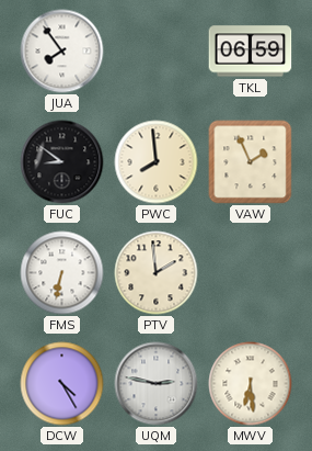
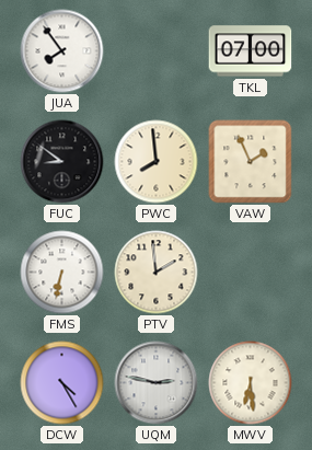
TKL: 06:59 -> 07:00
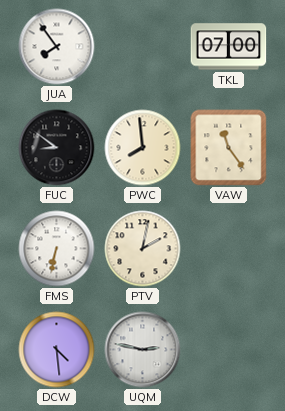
VAW: 1:56 -> 11:24
PTV: 1:59 -> 2:02
DCW: 4:25 -> 4:29
MWV: 6:29 -> none
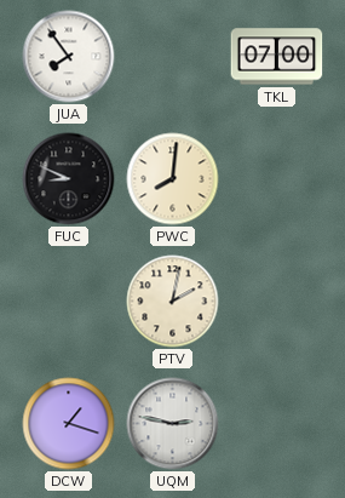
FUC: 8:51 -> 8:49
PWC: 7:59 -> 8:01
VAW: 11:24 -> none
FMS: 6:32 -> none
DCW: 4:29 -> 1:18
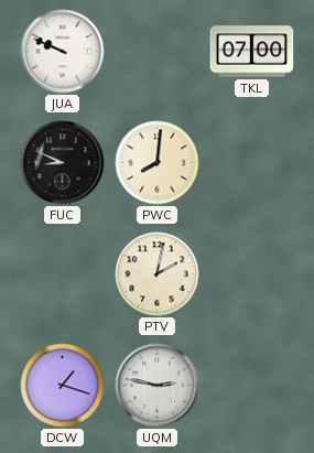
JUA: 7:54 -> 9:49
